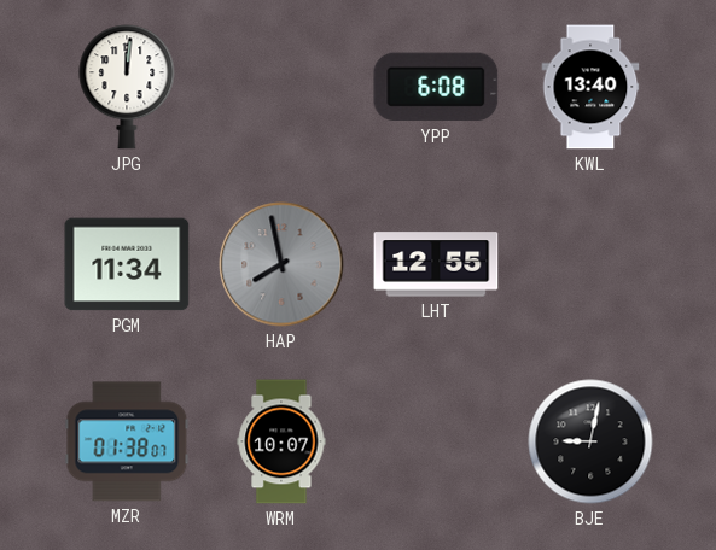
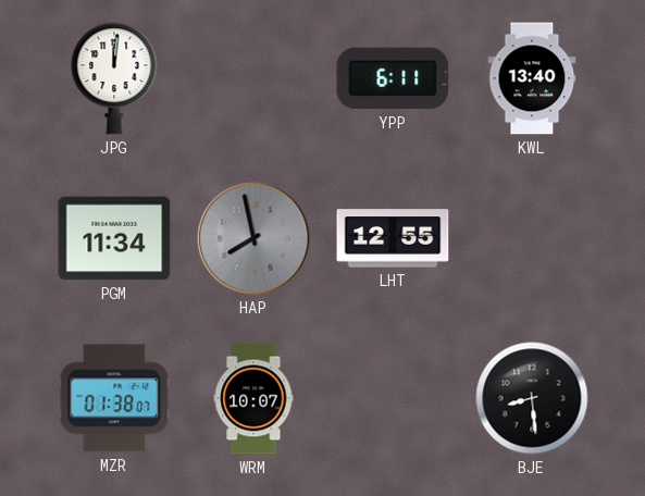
YPP: 6:08 -> 6:11
BJE: 9:02 -> 8:29
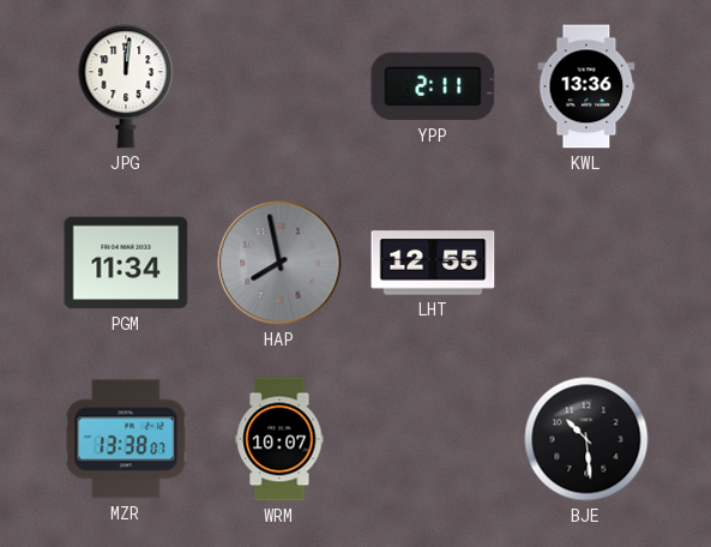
YPP: 6:11 -> 2:11
KWL: 13:40 -> 13:36
MZR: 01:38 -> 13:38
BJE: 8:29 -> 10:29
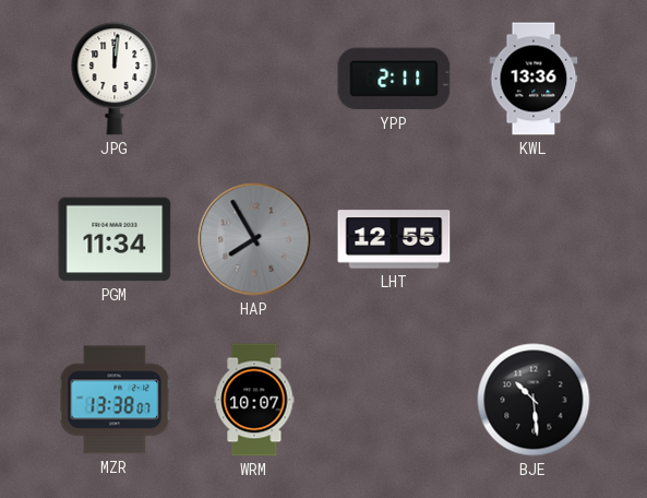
HAP: 7:58 -> 7:55
